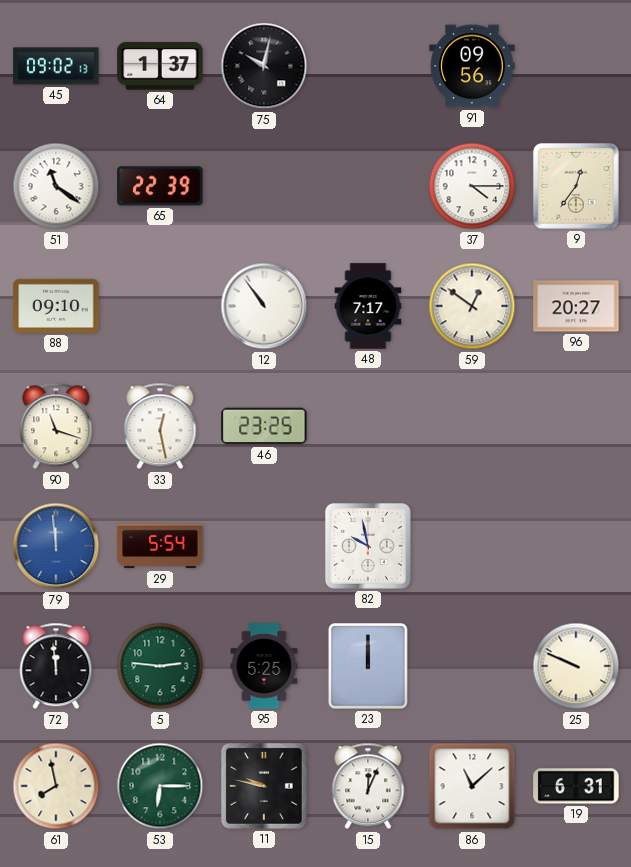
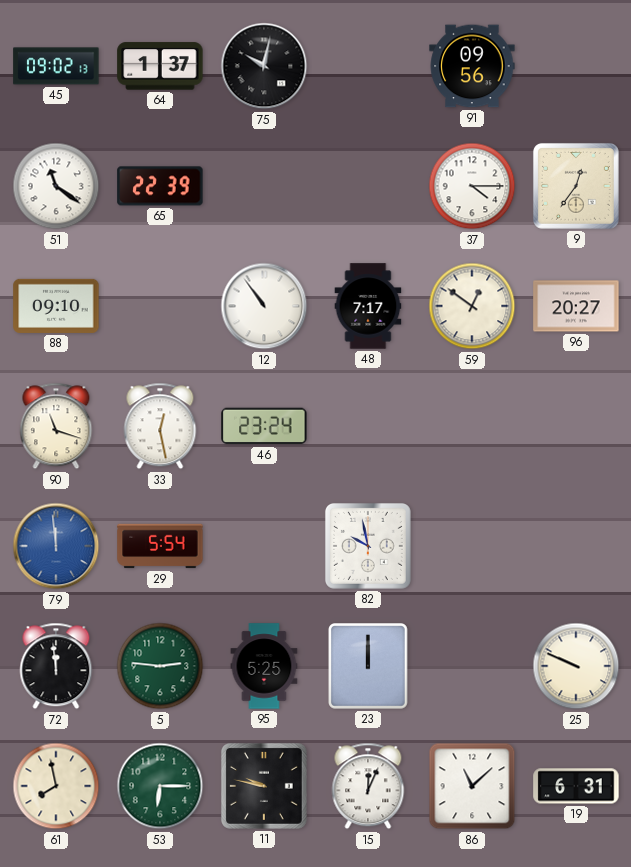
46: 23:25 -> 23:24
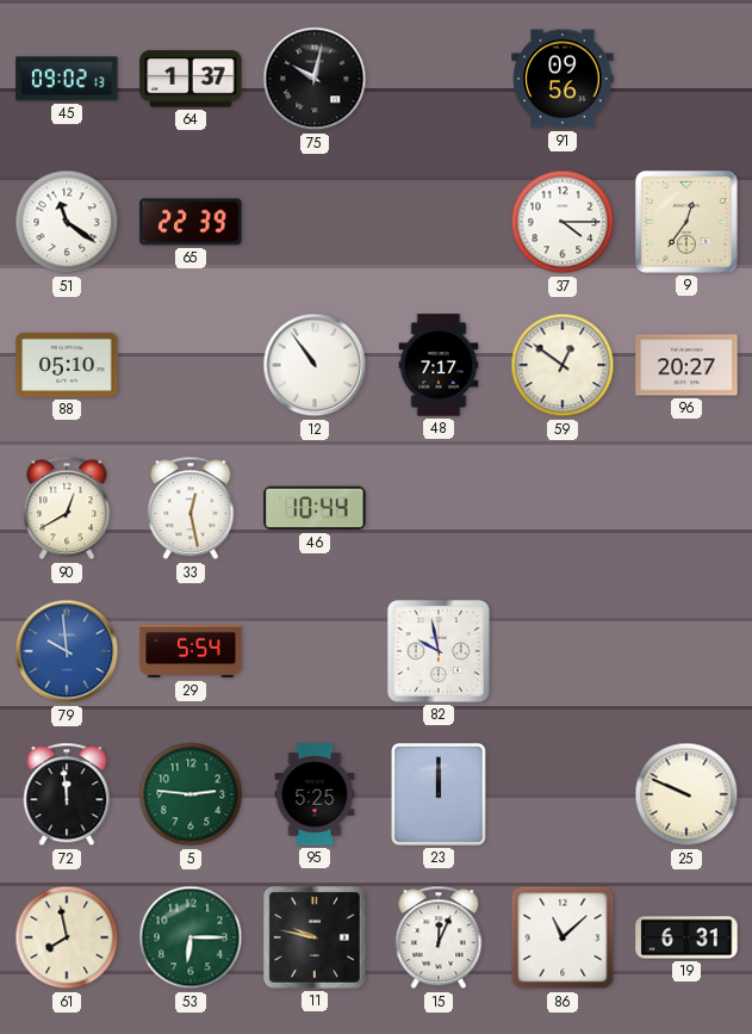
88: 09:10 -> 05:10
90: 11:18 -> 12:40
46: 23:24 -> 10:44
79: 11:59 -> 9:59
